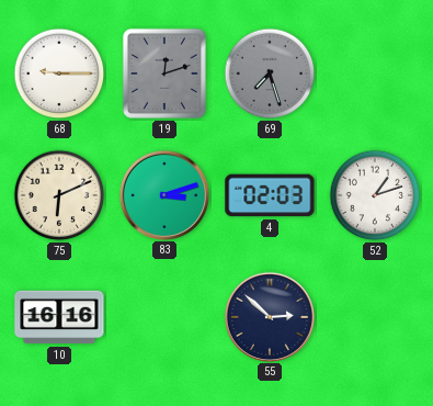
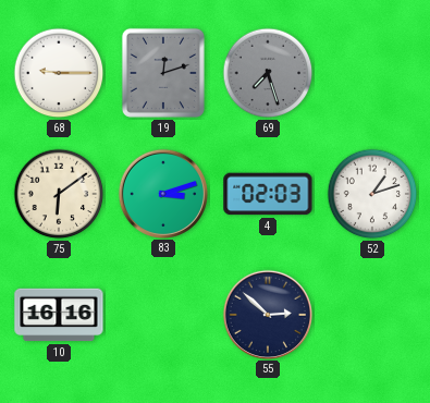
75: 6:11 -> 6:09
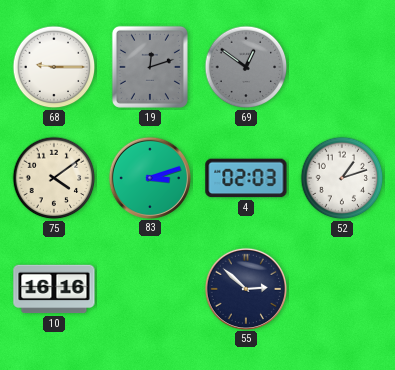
69: 7:27 -> 12:51
75: 6:09 -> 4:09
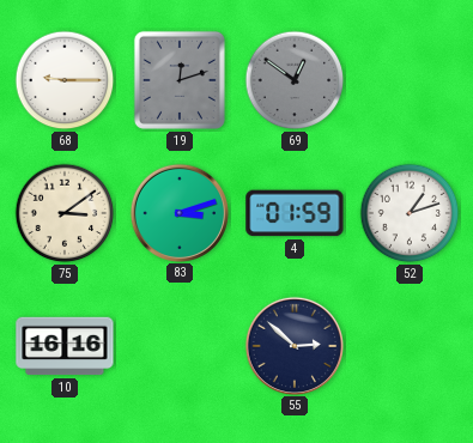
75: 4:09 -> 3:09
4: 02:03 -> 01:59
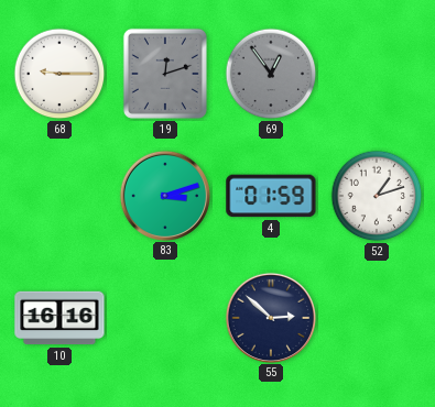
69: 12:51 -> 12:54
75: 3:09 -> none
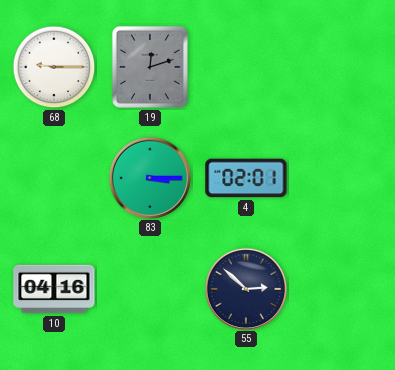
69: 12:54 -> none
83: 3:12 -> 3:15
4: 01:59 -> 02:01
52: 1:12 -> none
10: 16:16 -> 04:16
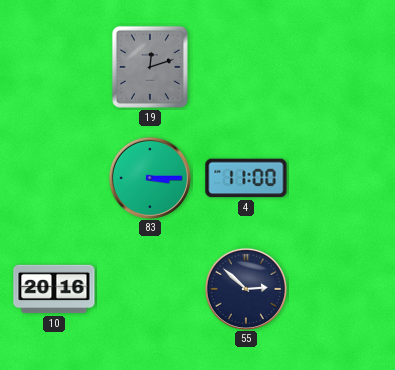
68: 9:15 -> none
4: 02:01 -> 11:00
10: 04:16 -> 20:16
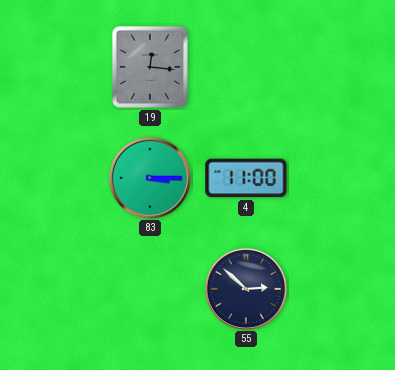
19: 12:12 -> 12:16
10: 20:16 -> none
